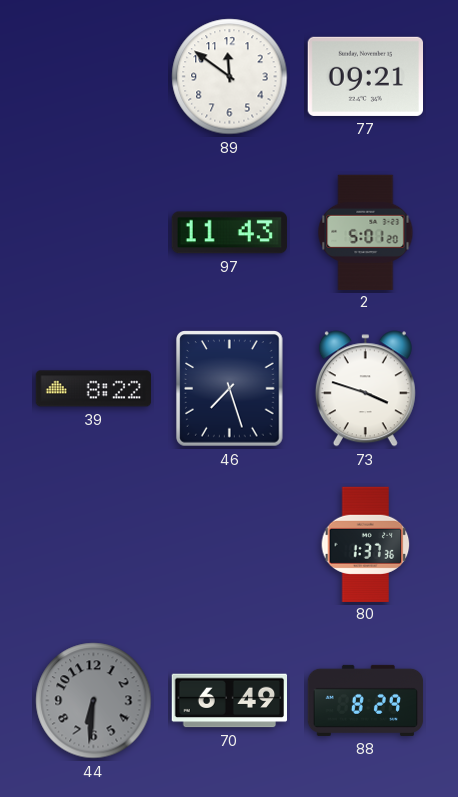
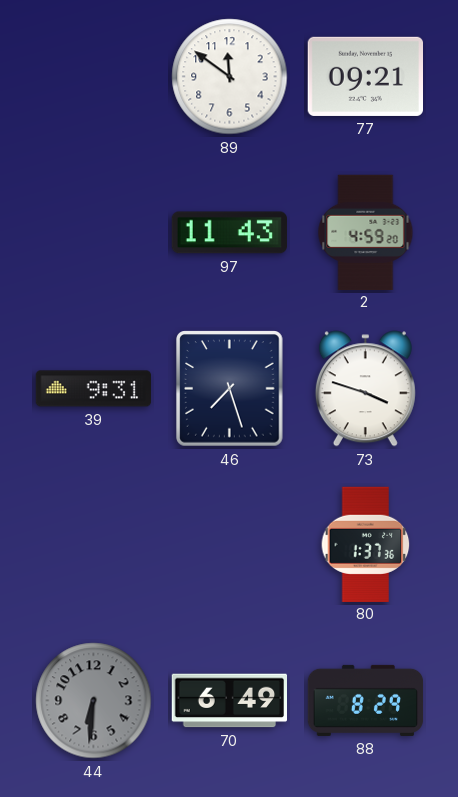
2: 5:01 -> 4:59
39: 8:22 -> 9:31
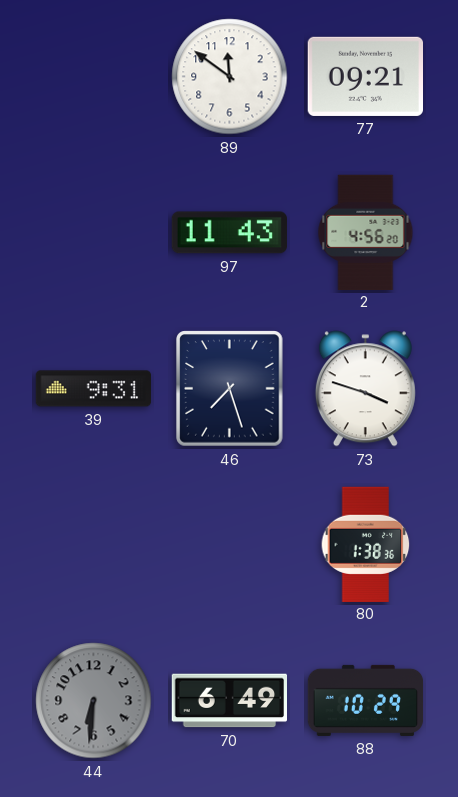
2: 4:59 -> 4:56
80: 1:37 -> 1:38
88: 8:29 -> 10:29
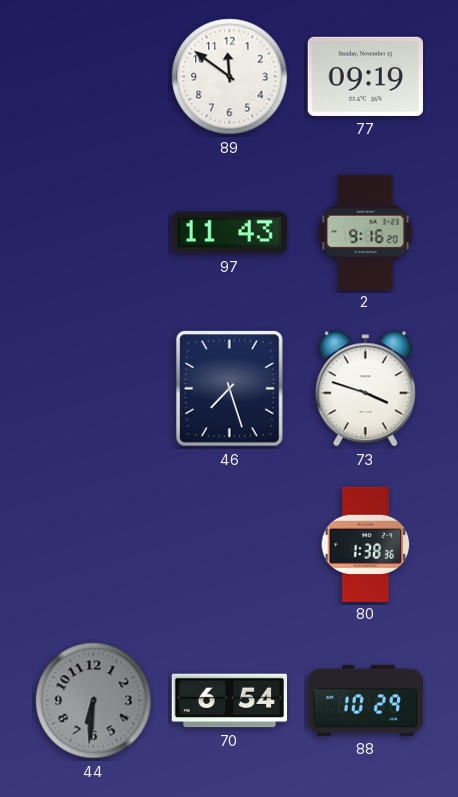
77: 09:21 -> 09:19
2: 4:56 -> 9:16
39: 9:31 -> none
70: 6:49 -> 6:54
